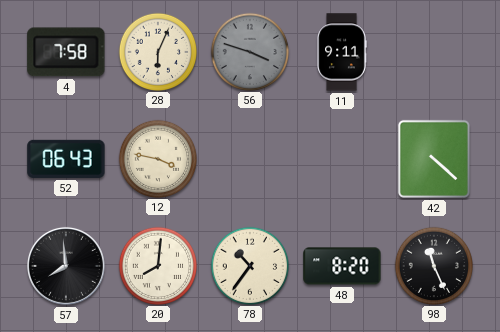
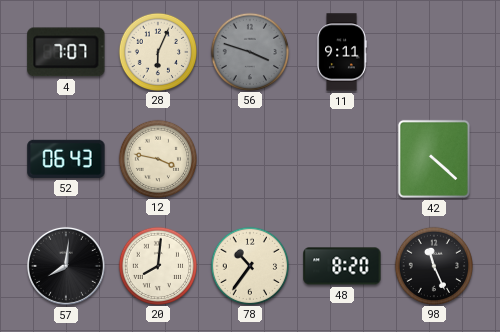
4: 7:58 -> 7:07
57: 7:59 -> 8:01
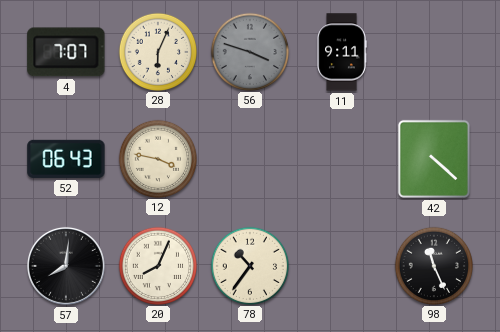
20: 8:01 -> 8:04
48: 8:20 -> none
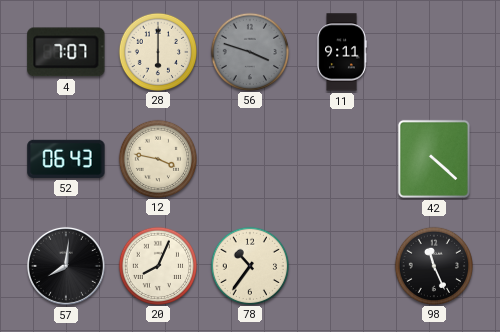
28: 6:04 -> 6:00
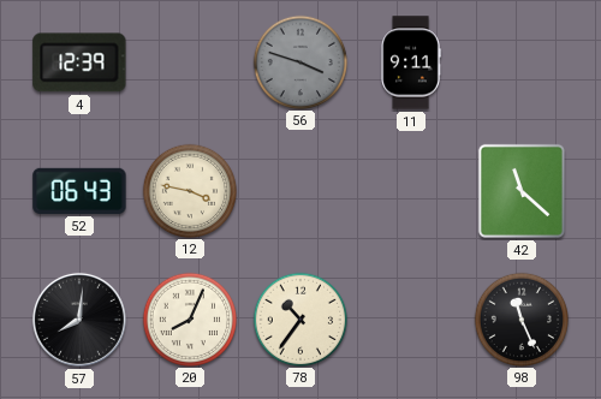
4: 7:07 -> 12:39
28: 6:00 -> none
42: 4:22 -> 11:22
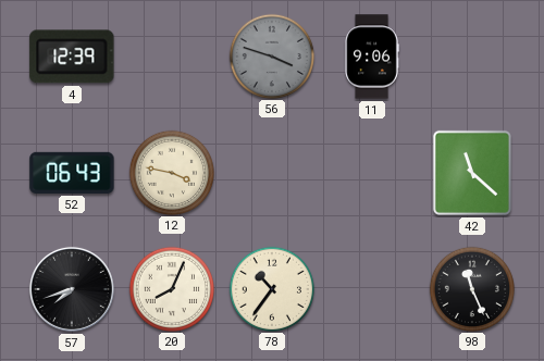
11: 9:11 -> 9:06
57: 8:01 -> 7:42
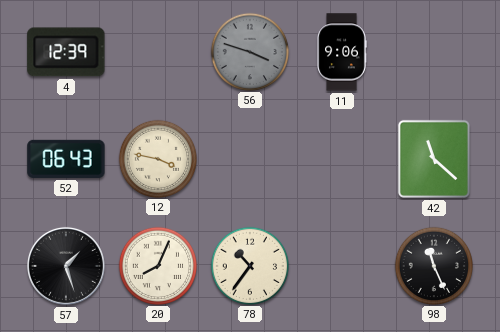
57: 7:42 -> 1:27
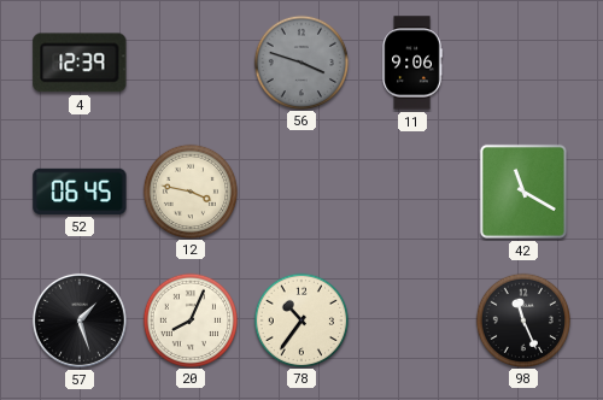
52: 06:43 -> 06:45
42: 11:22 -> 11:20
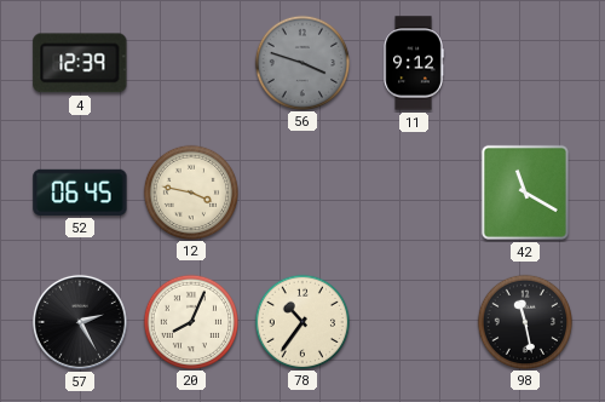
11: 9:06 -> 9:12
57: 1:27 -> 2:25
98: 11:26 -> 11:28
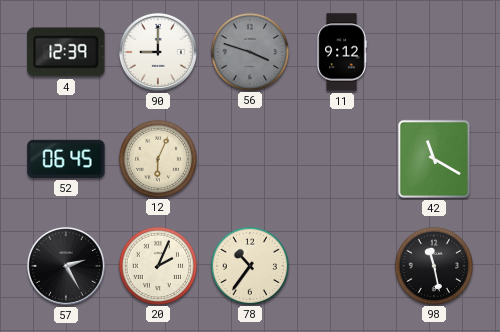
90: none -> 9:00
12: 3:47 -> 6:04
20: 8:04 -> 2:04
